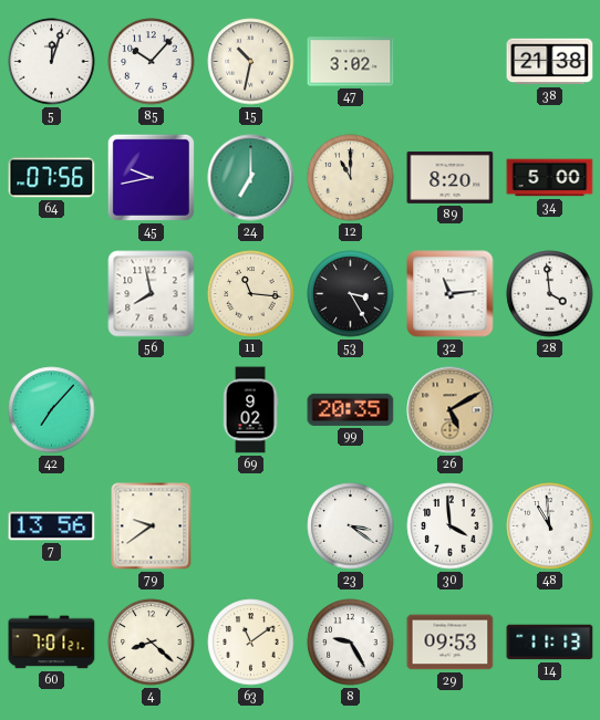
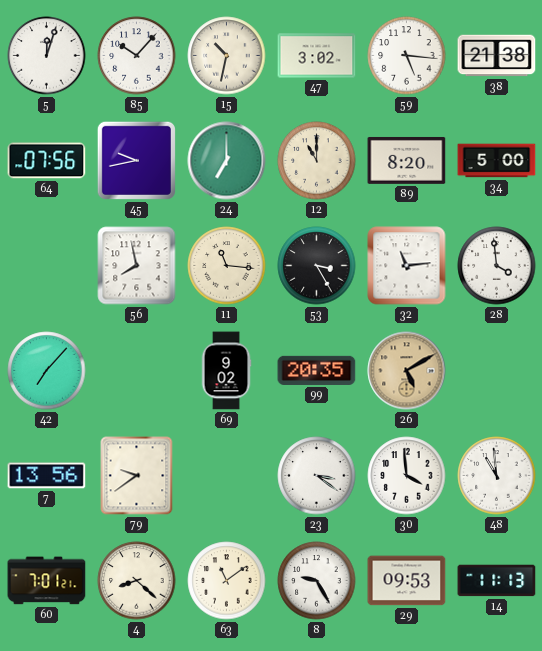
59: none -> 5:16
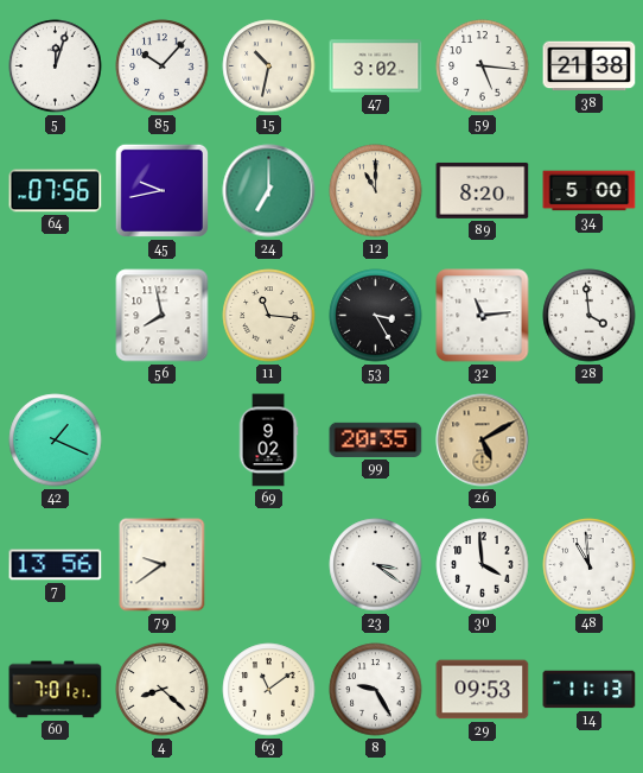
42: 7:07 -> 1:19
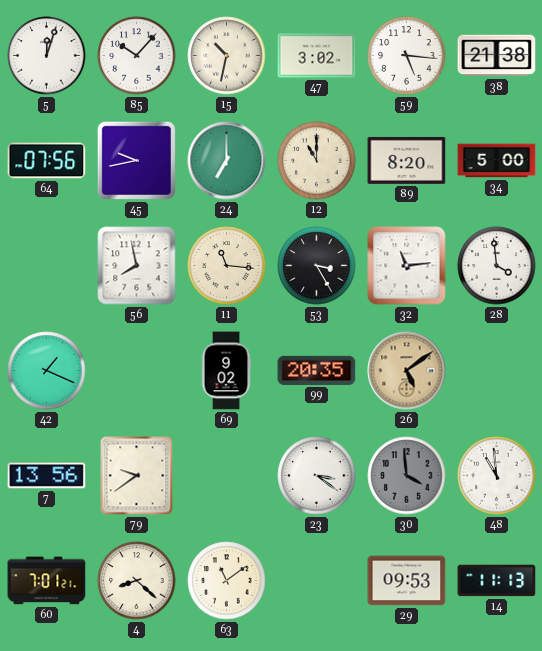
26: 5:10 -> 5:09
30 dial: white -> grey
8: 9:25 -> none
